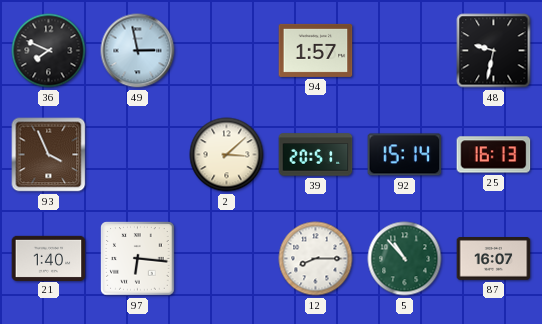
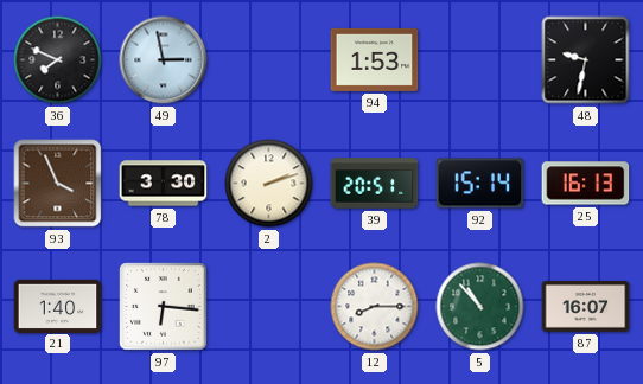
94: 1:57 -> 1:53
78: none -> 3:30
2: 3:08 -> 2:12
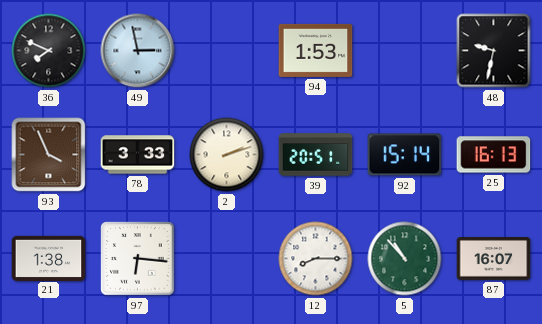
78: 3:30 -> 3:33
21: 1:40 -> 1:38
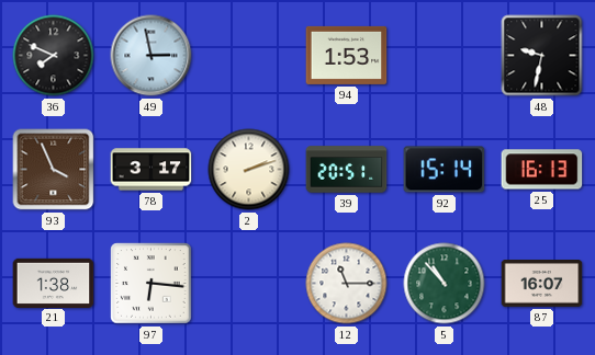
78: 3:33 -> 3:17
12: 8:15 -> 11:15
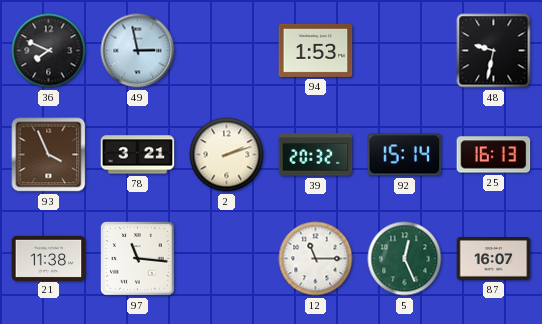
78: 3:17 -> 3:21
39: 20:51 -> 20:32
21: 1:38 -> 11:38
97: 6:16 -> 11:16
5: 10:53 -> 12:26
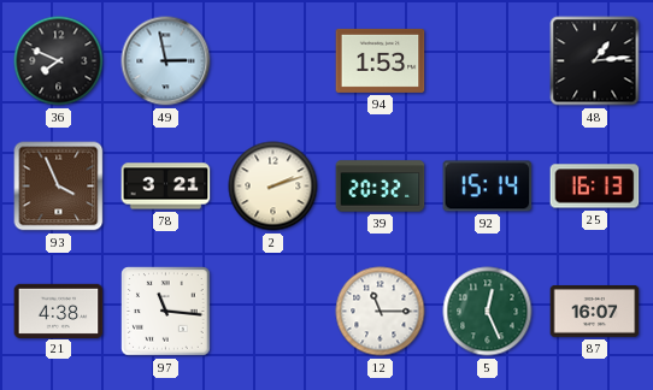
48: 9:32 -> 1:14
21: 11:38 -> 4:38
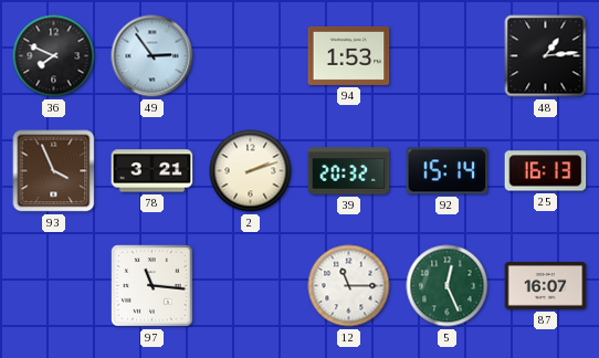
49: 2:58 -> 2:54
21: 4:38 -> none
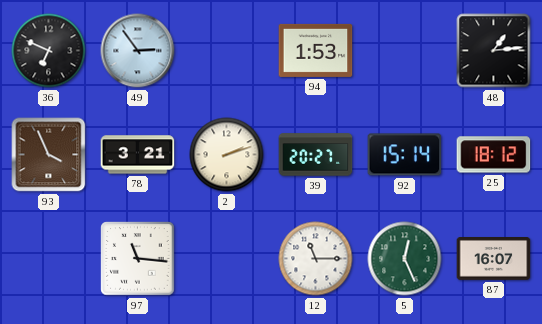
36: 7:49 -> 6:49
39: 20:32 -> 20:27
25: 16:13 -> 18:12
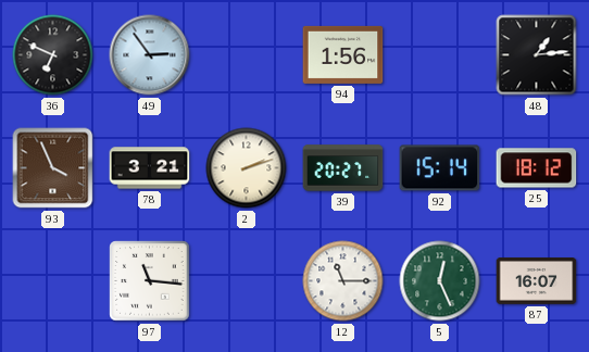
94: 1:53 -> 1:56
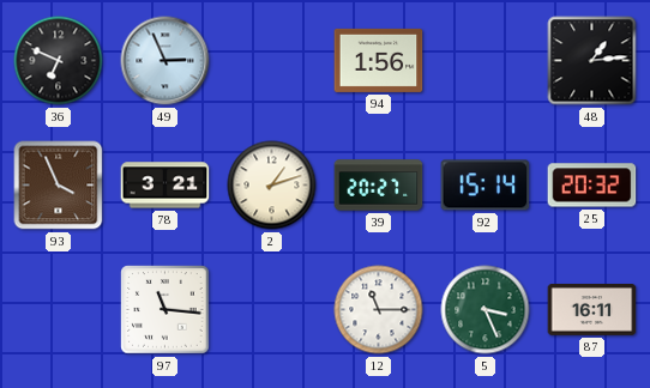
49: 2:54 -> 2:56
2: 2:12 -> 1:12
25: 18:12 -> 20:32
5: 12:26 -> 3:26
87: 16:07 -> 16:11
